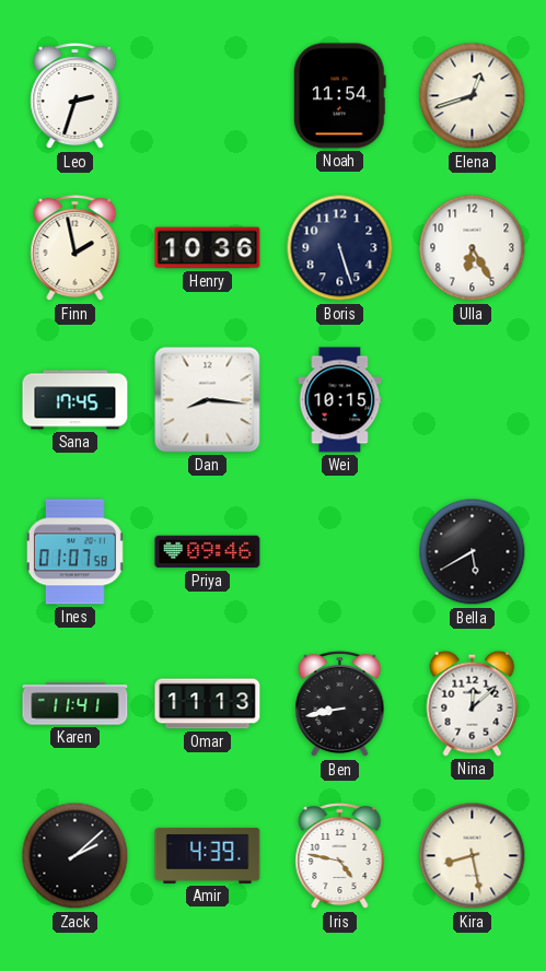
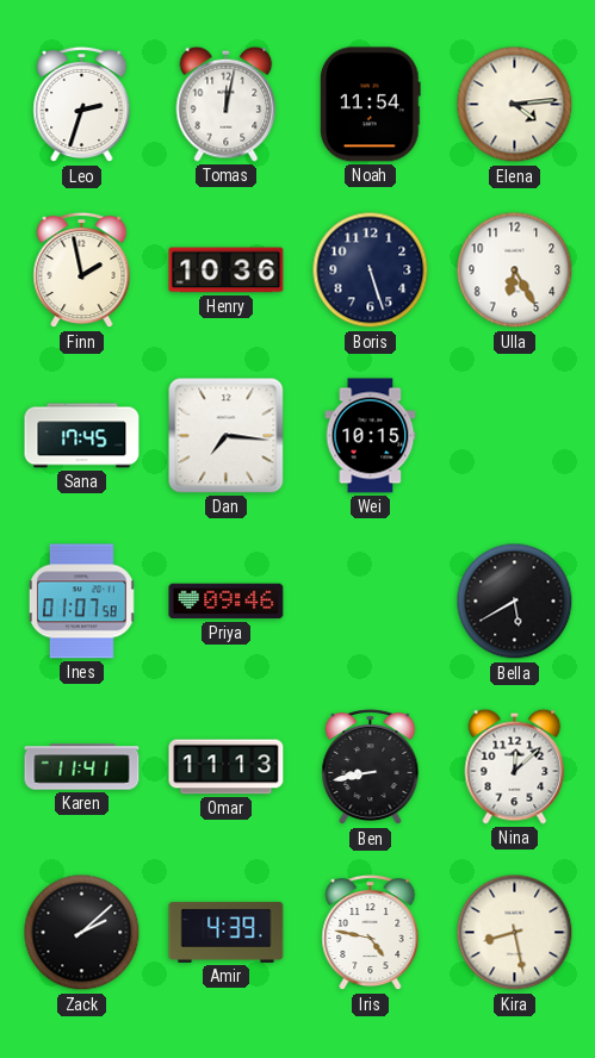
Tomas: none -> 12:02
Elena: 12:42 -> 4:14
Dan: 8:16 -> 7:16
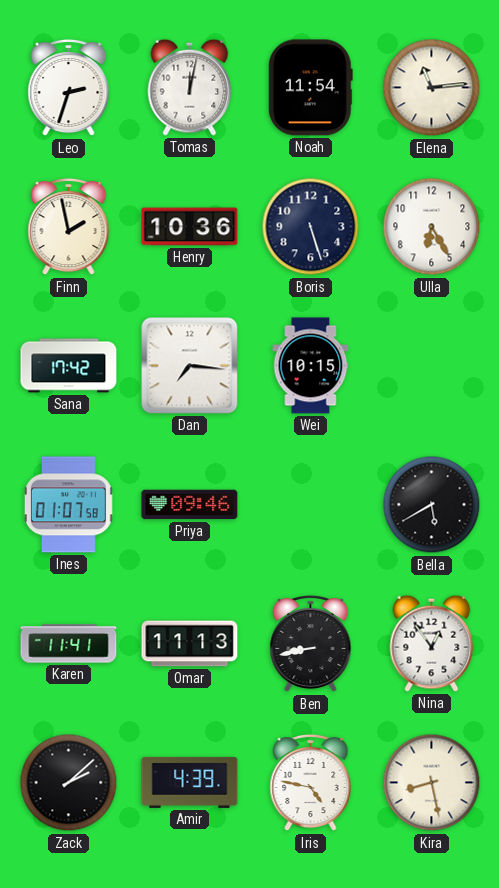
Elena: 4:14 -> 11:14
Sana: 17:45 -> 17:42
Nina: 12:08 -> 12:54
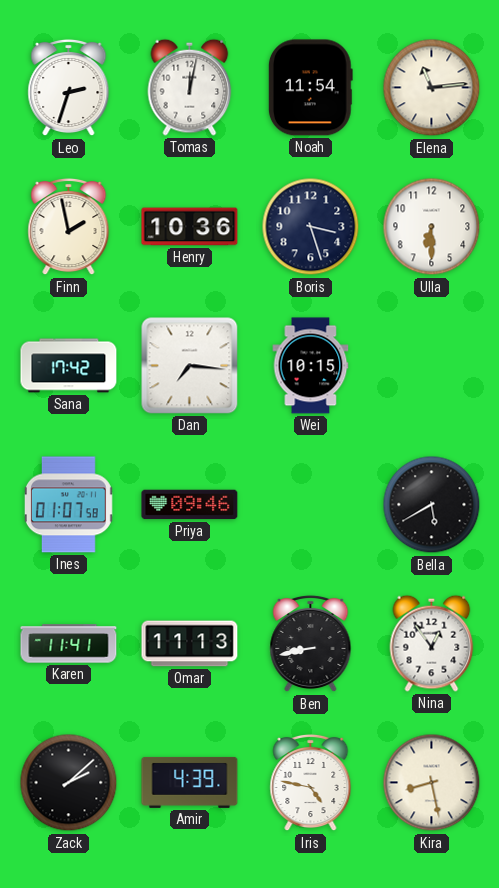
Boris: 5:27 -> 3:27
Ulla: 6:25 -> 6:30
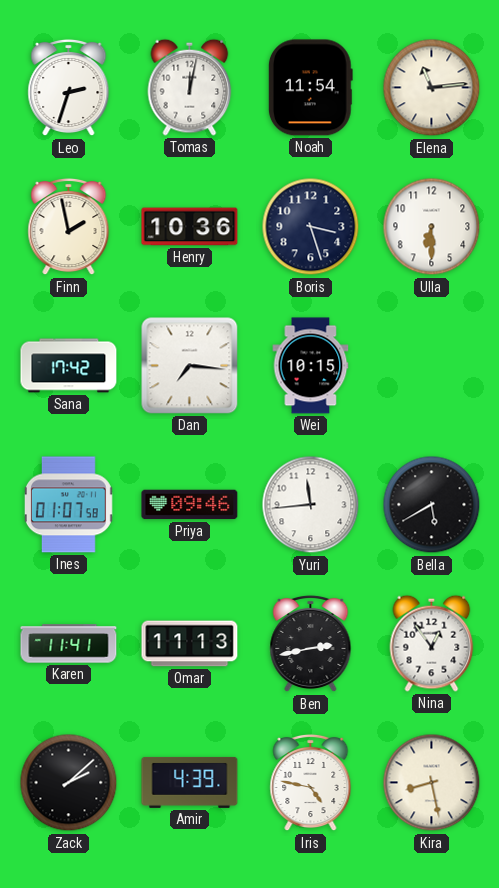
Yuri: none -> 11:44
Ben: 8:43 -> 2:43
